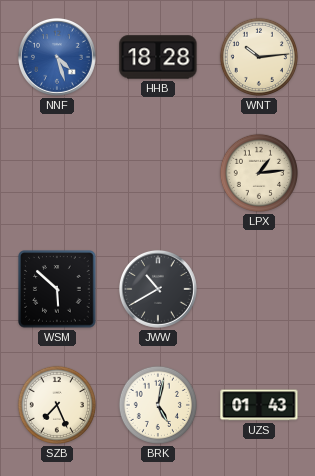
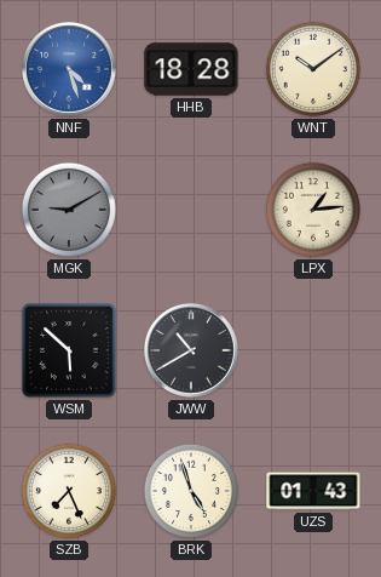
WNT: 10:14 -> 10:09
MGK: none -> 9:10
BRK: 5:02 -> 4:57
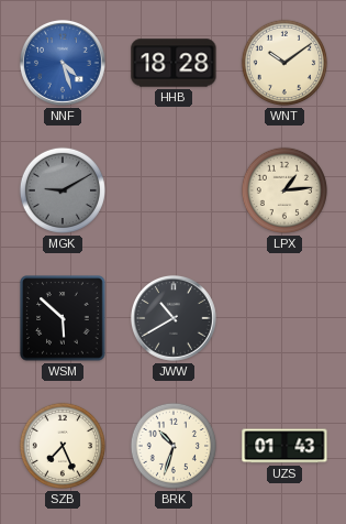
BRK: 4:57 -> 10:33
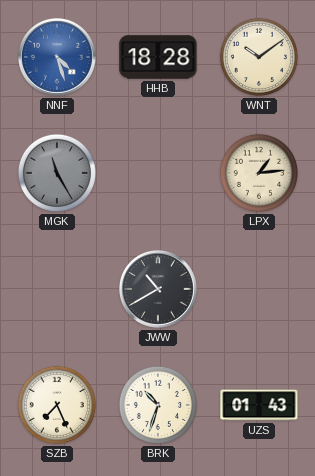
MGK: 9:10 -> 11:25
WSM: 5:52 -> none
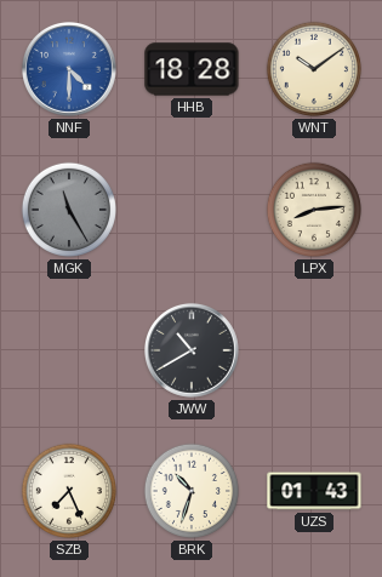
NNF: 4:27 -> 4:30
LPX: 1:14 -> 8:14
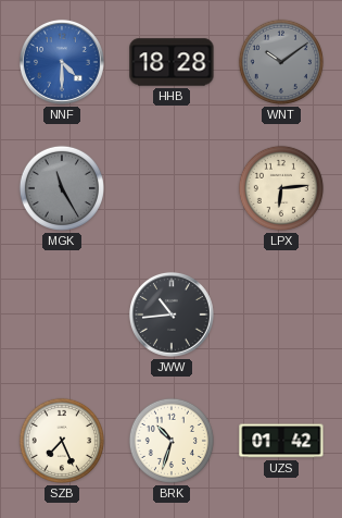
WNT dial: cream -> grey
LPX: 8:14 -> 6:14
JWW: 10:40 -> 10:44
UZS: 01:43 -> 01:42
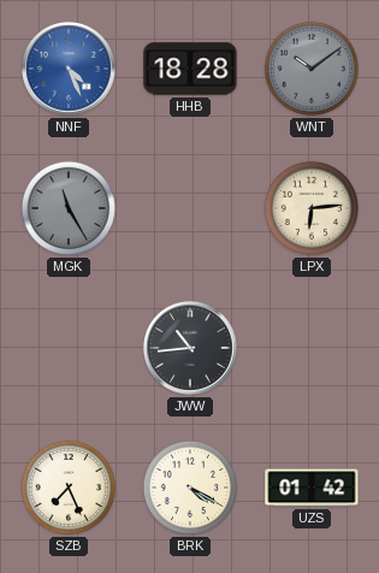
NNF: 4:30 -> 4:26
BRK: 10:33 -> 4:20
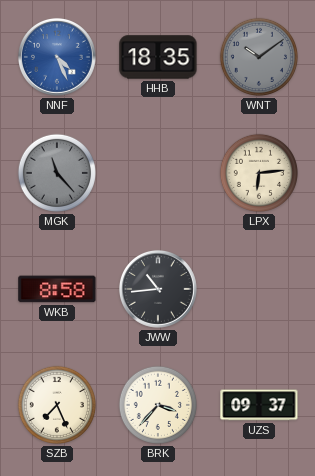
HHB: 18:28 -> 18:35
MGK: 11:25 -> 11:23
WKB: none -> 8:58
BRK: 4:20 -> 3:37
UZS: 01:42 -> 09:37
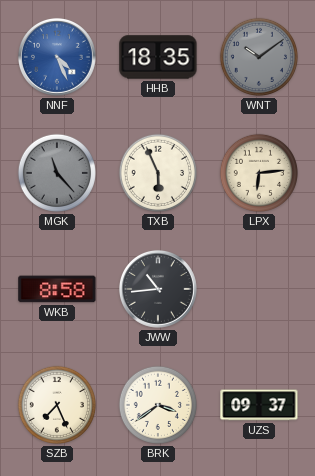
TXB: none -> 5:56
BRK: 3:37 -> 3:39
